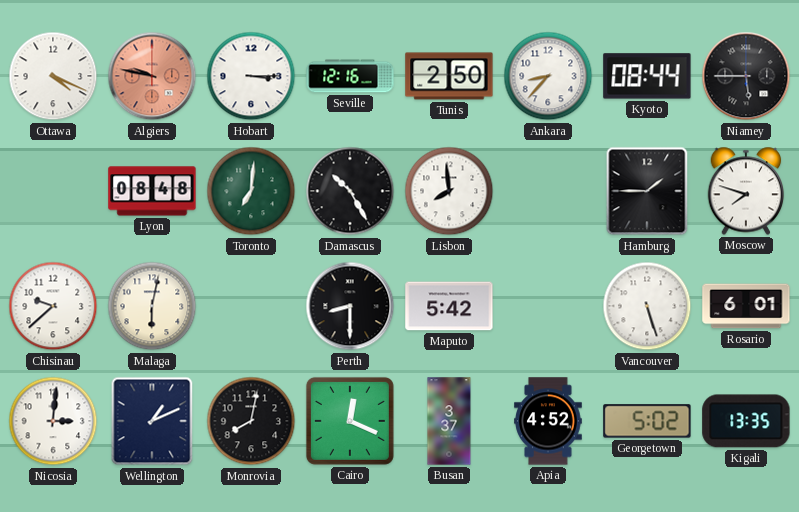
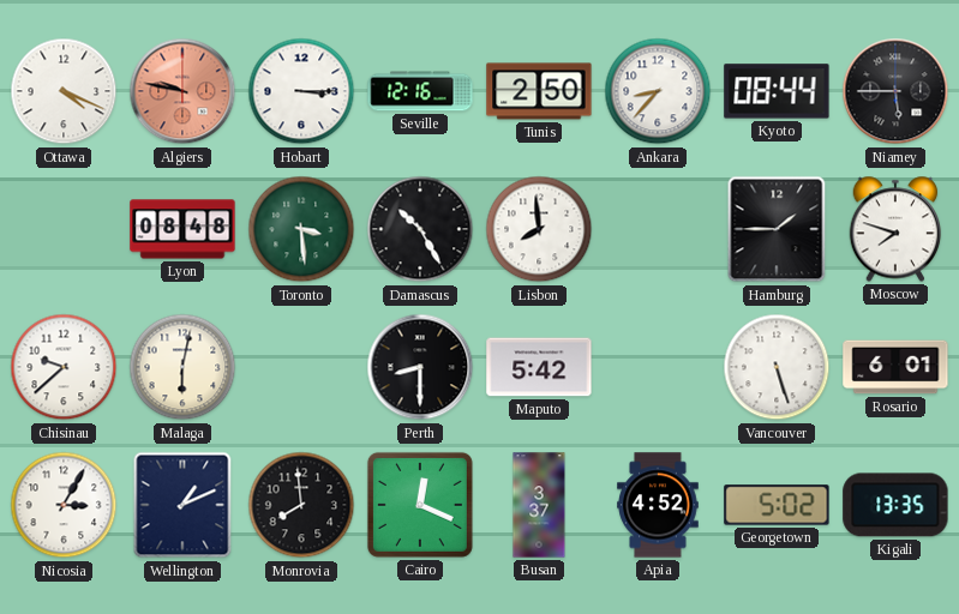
Toronto: 7:01 -> 3:29
Nicosia: 3:01 -> 3:05
Monrovia: 8:02 -> 7:59
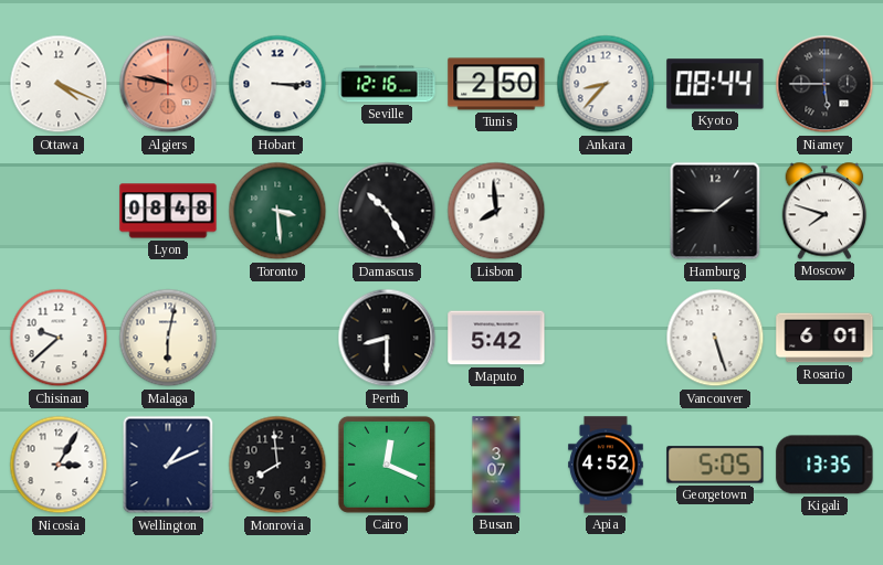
Busan: 3:37 -> 3:07
Georgetown: 5:02 -> 5:05
